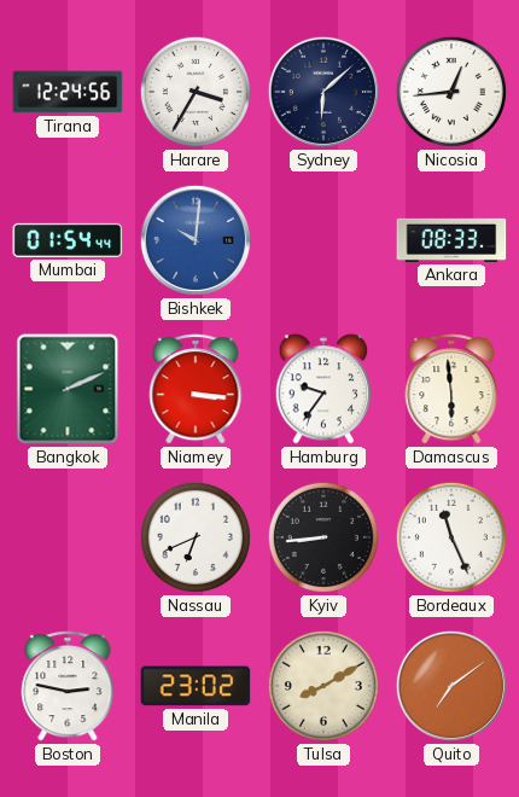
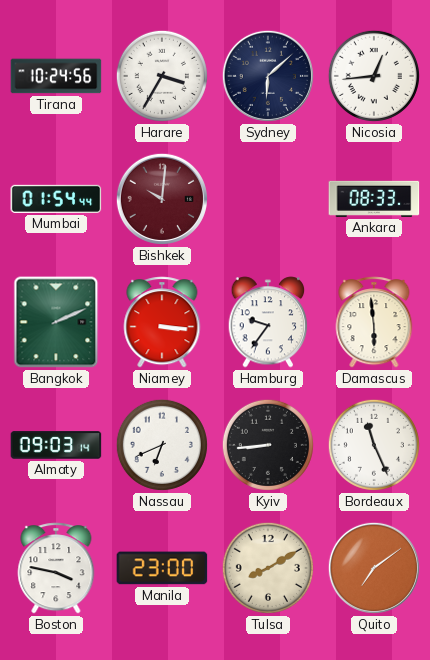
Tirana: 12:24 -> 10:24
Bishkek dial: blue -> burgundy
Almaty: none -> 09:03
Boston: 2:47 -> 3:47
Manila: 23:02 -> 23:00
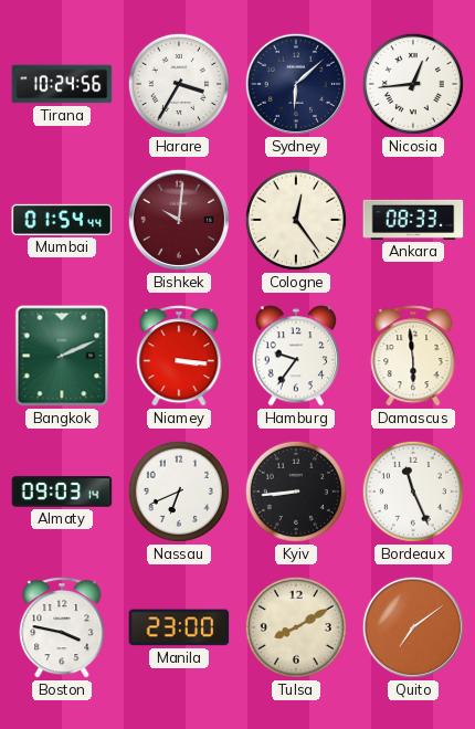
Cologne: none -> 12:24
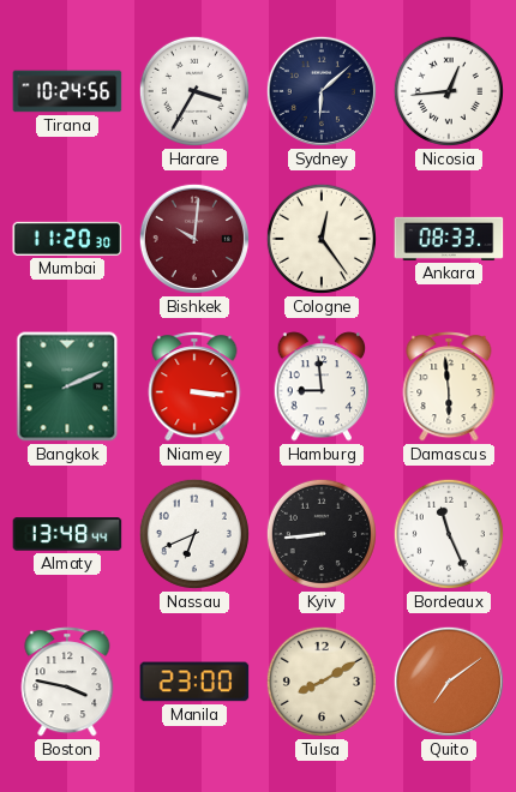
Mumbai: 01:54 -> 11:20
Hamburg: 9:36 -> 8:59
Almaty: 09:03 -> 13:48
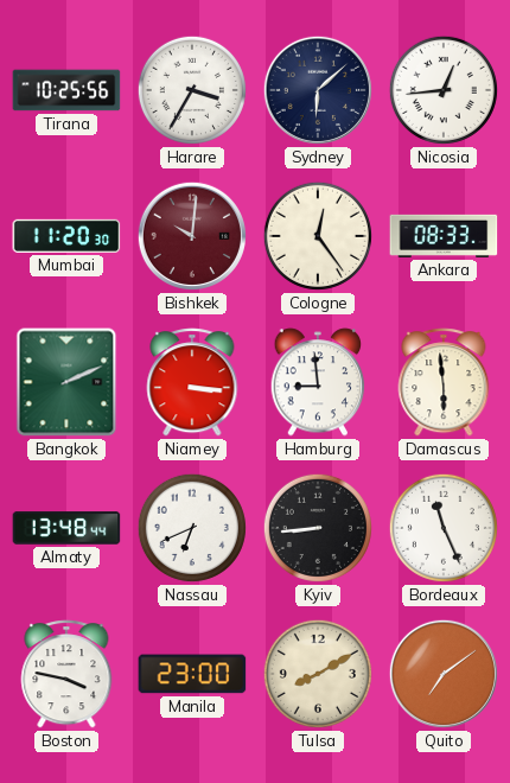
Tirana: 10:24 -> 10:25
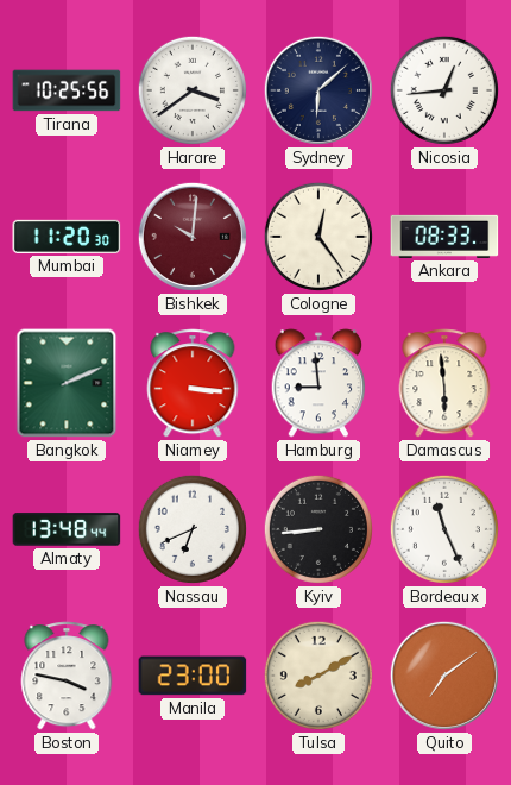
Harare: 3:35 -> 3:39
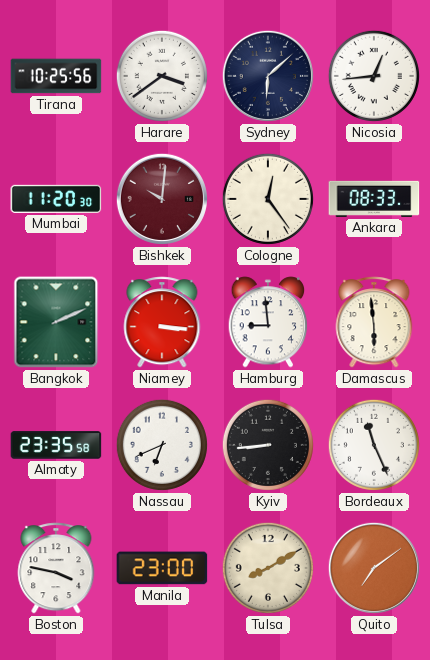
Almaty: 13:48 -> 23:35
